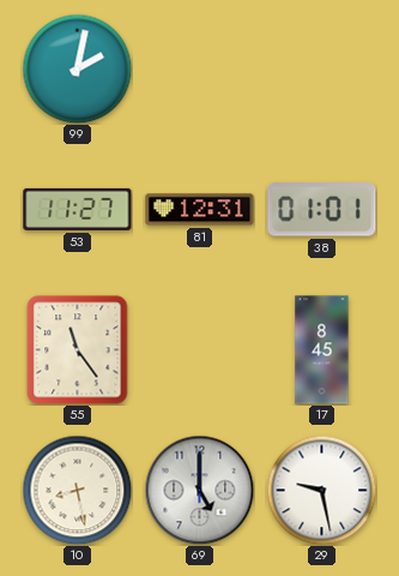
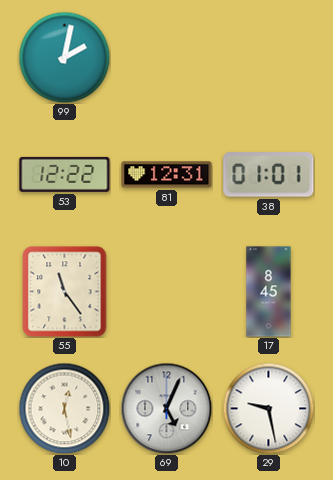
53: 11:27 -> 12:22
10: 8:28 -> 12:28
69: 5:00 -> 5:04
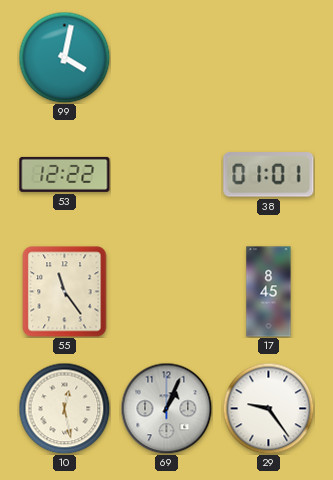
99: 2:02 -> 4:02
81: 12:31 -> none
69: 5:04 -> 1:04
29: 9:28 -> 9:24
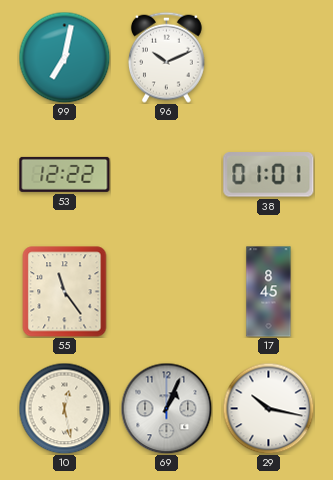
99: 4:02 -> 7:02
96: none -> 10:11
29: 9:24 -> 10:17
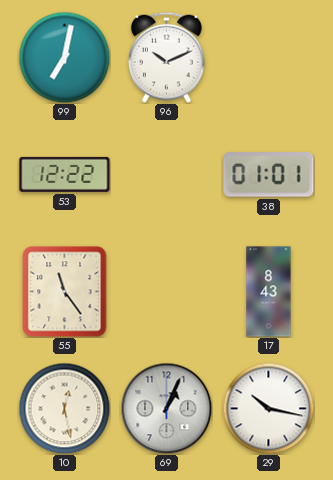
17: 8:45 -> 8:43
